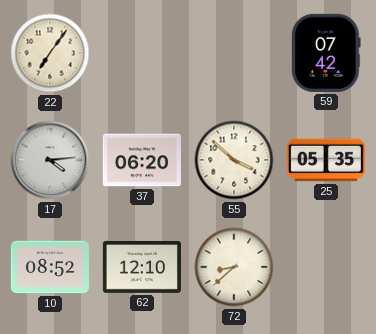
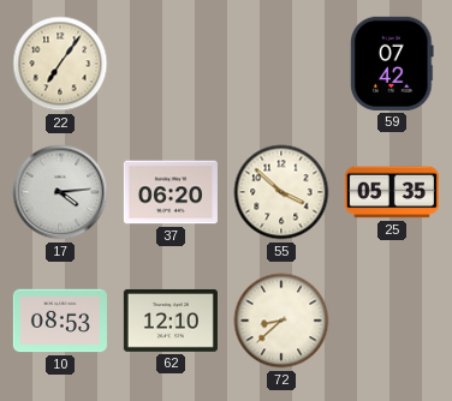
10: 08:52 -> 08:53
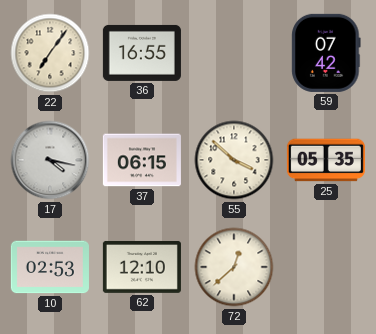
36: none -> 16:55
17: 4:14 -> 4:17
37: 06:20 -> 06:15
10: 08:53 -> 02:53
72: 8:38 -> 12:38
